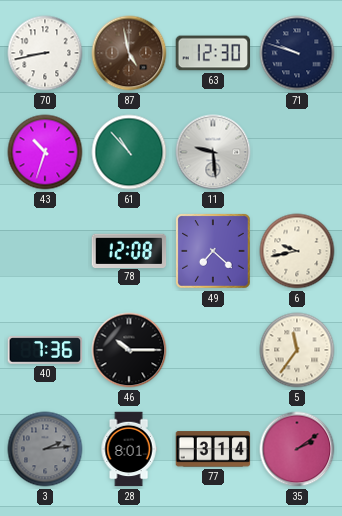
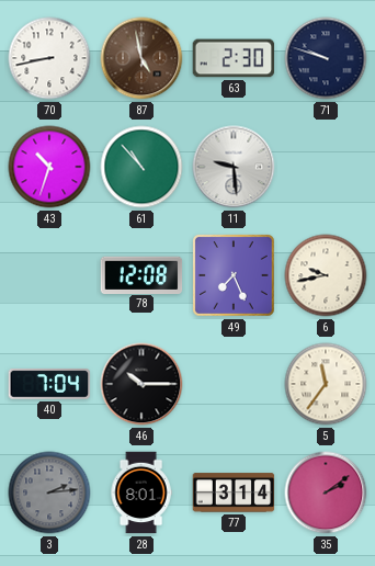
63: 12:30 -> 2:30
49: 7:22 -> 7:26
40: 7:36 -> 7:04
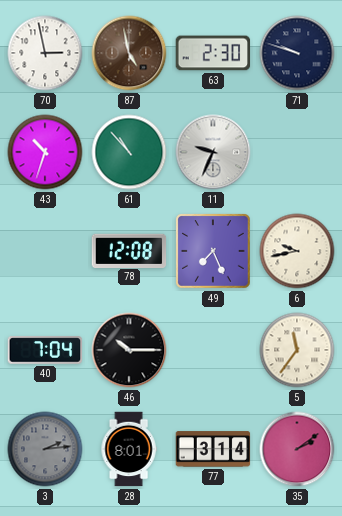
70: 8:43 -> 2:58
11: 9:29 -> 9:34
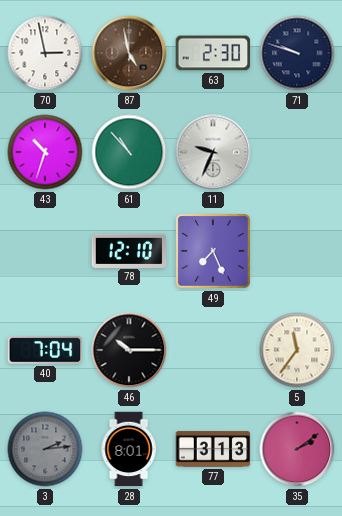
78: 12:08 -> 12:10
6: 9:43 -> none
77: 3:14 -> 3:13
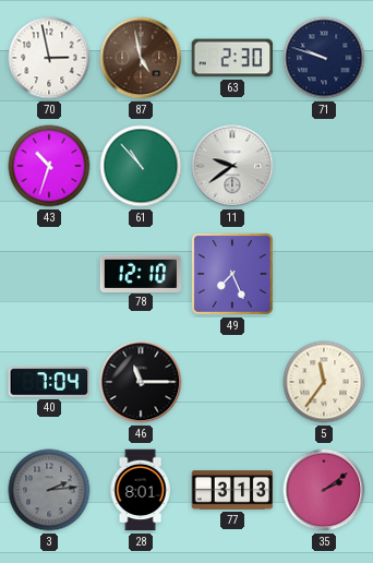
11: 9:34 -> 9:39
46: 10:15 -> 11:15
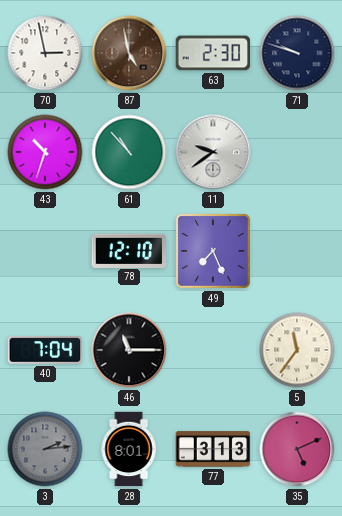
35: 2:09 -> 5:11
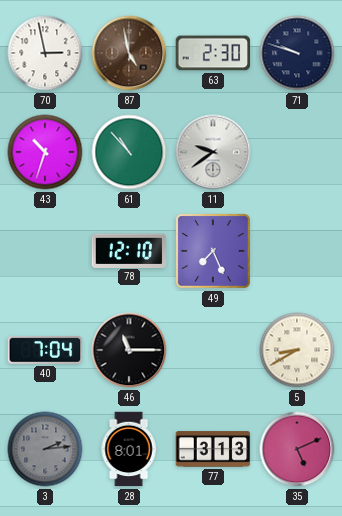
5: 11:36 -> 8:40
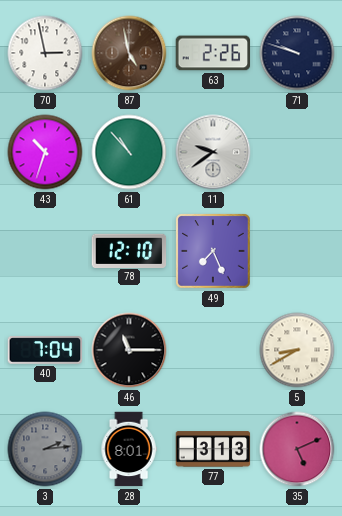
63: 2:30 -> 2:26
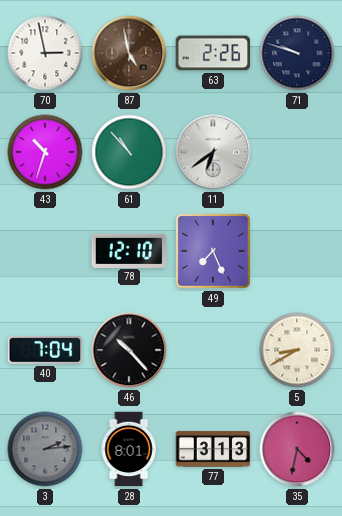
11: 9:39 -> 6:39
46: 11:15 -> 10:23
35: 5:11 -> 4:32
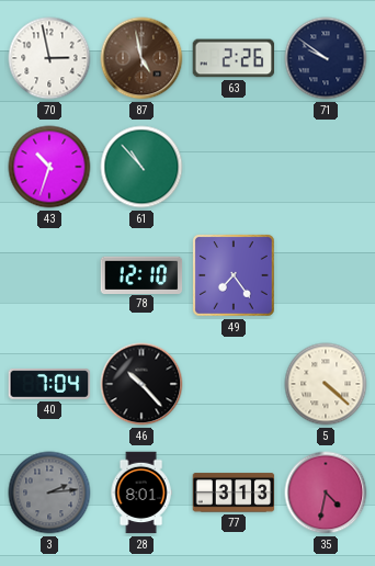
71: 9:48 -> 9:51
11: 6:39 -> none
49: 7:26 -> 7:24
5: 8:40 -> 4:22
